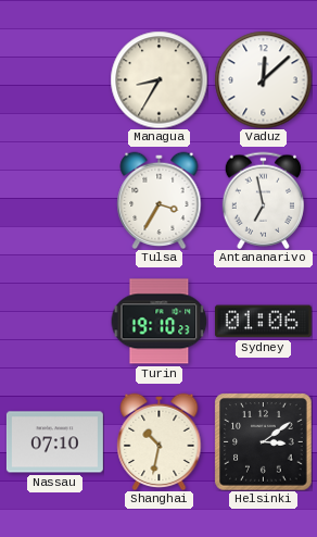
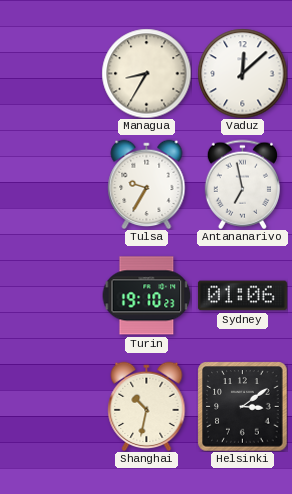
Tulsa: 3:35 -> 9:35
Nassau: 07:10 -> none
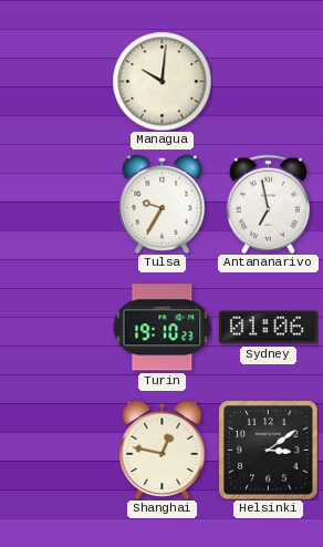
Managua: 8:35 -> 10:01
Vaduz: 12:08 -> none
Shanghai: 10:32 -> 12:47
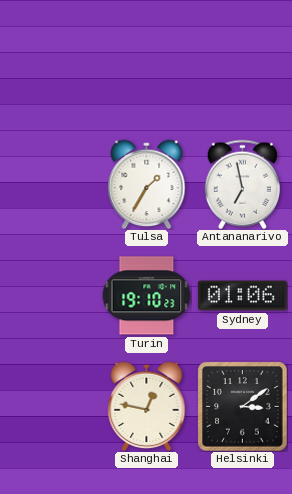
Managua: 10:01 -> none
Tulsa: 9:35 -> 1:35
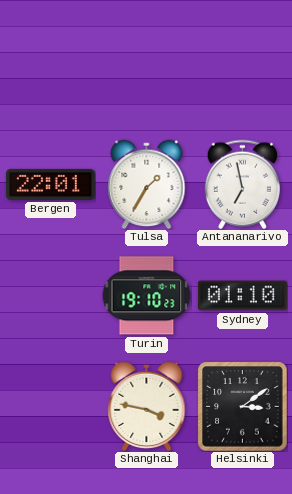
Bergen: none -> 22:01
Sydney: 01:06 -> 01:10
Shanghai: 12:47 -> 3:47
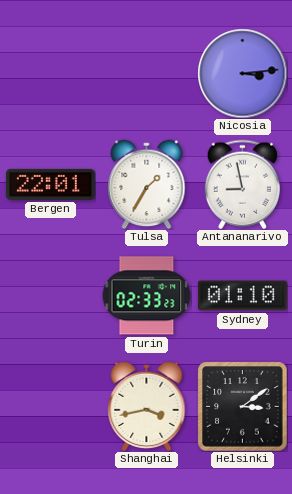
Nicosia: none -> 3:14
Antananarivo: 6:58 -> 8:58
Turin: 19:10 -> 02:33
Shanghai: 3:47 -> 3:43
